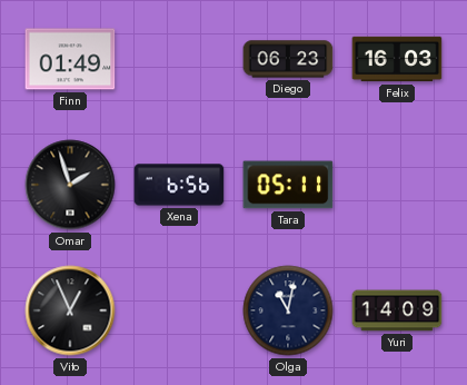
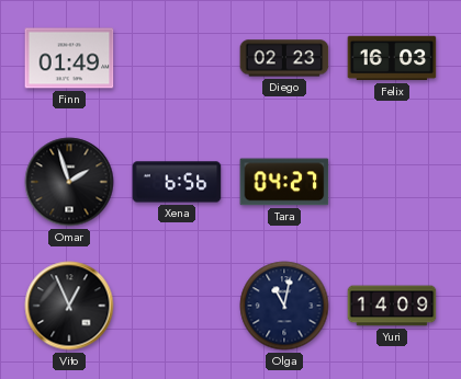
Diego: 06:23 -> 02:23
Tara: 05:11 -> 04:27
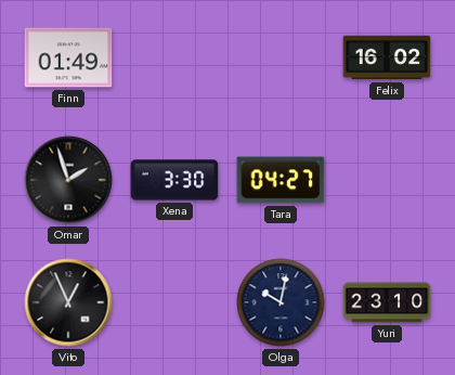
Diego: 02:23 -> none
Felix: 16:03 -> 16:02
Xena: 6:56 -> 3:30
Olga: 11:02 -> 10:02
Yuri: 14:09 -> 23:10
